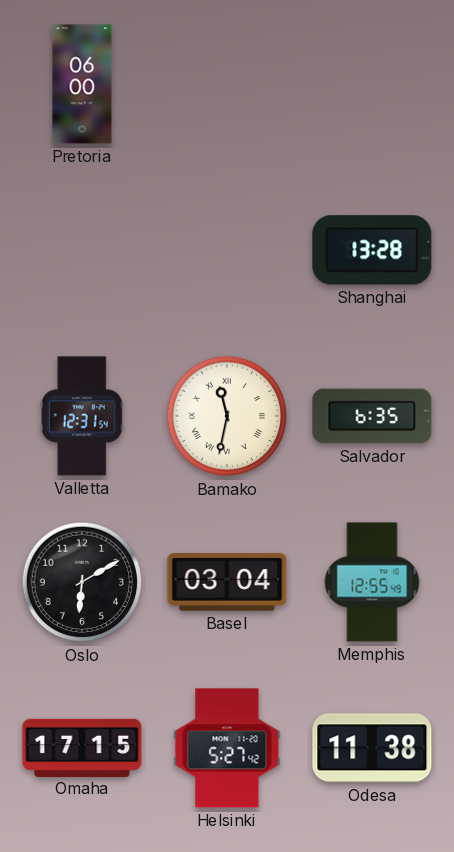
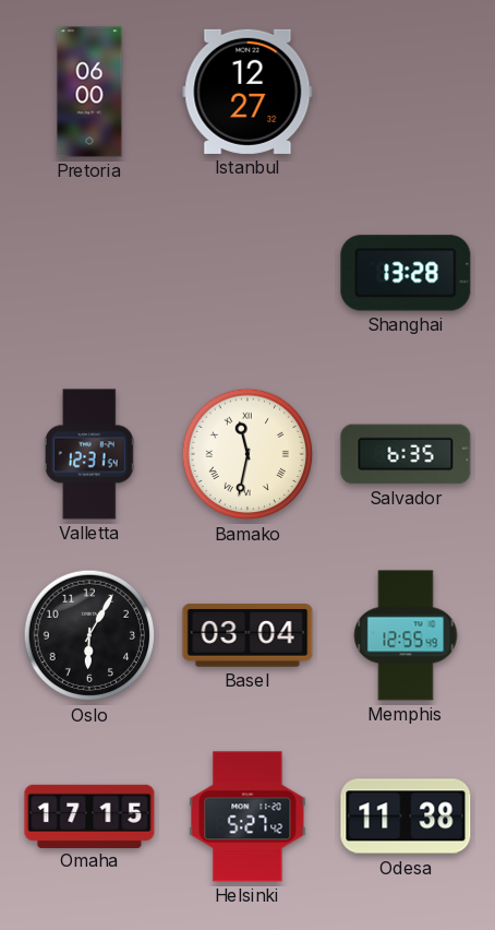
Istanbul: none -> 12:27
Oslo: 6:10 -> 6:05
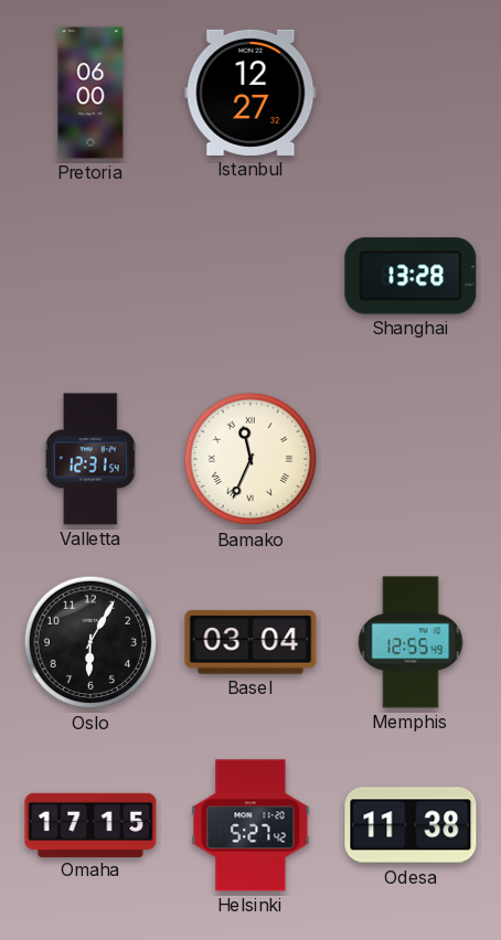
Bamako: 11:32 -> 11:34
Salvador: 6:35 -> none
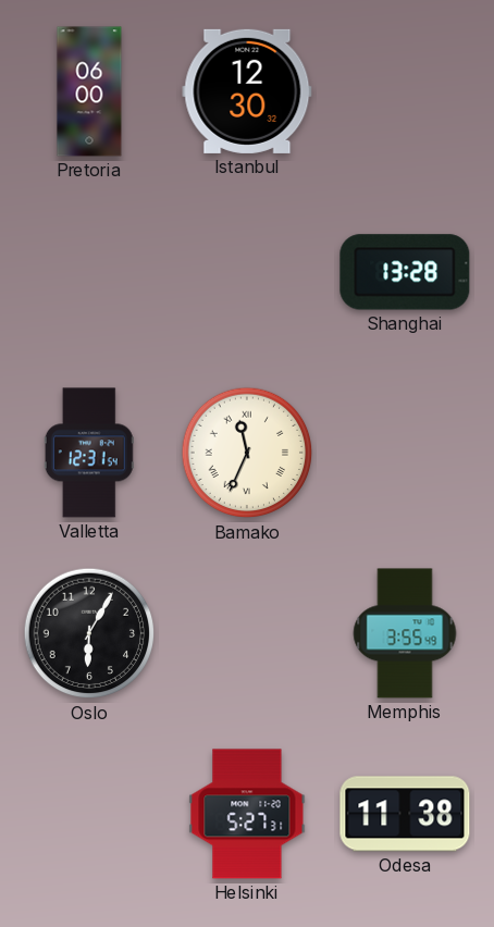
Istanbul: 12:27 -> 12:30
Basel: 03:04 -> none
Memphis: 12:55 -> 3:55
Omaha: 17:15 -> none
Helsinki: 5:27:42 -> 5:27:31
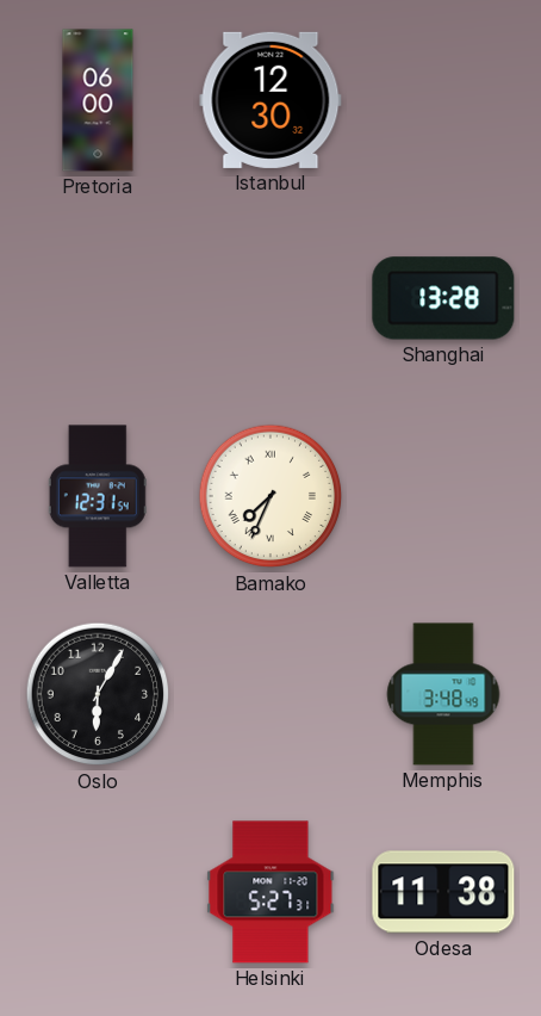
Bamako: 11:34 -> 7:34
Memphis: 3:55 -> 3:48
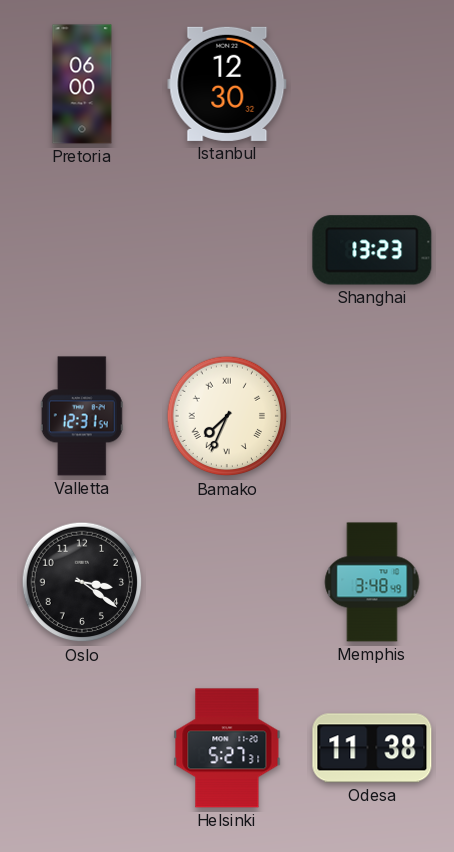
Shanghai: 13:28 -> 13:23
Oslo: 6:05 -> 3:21
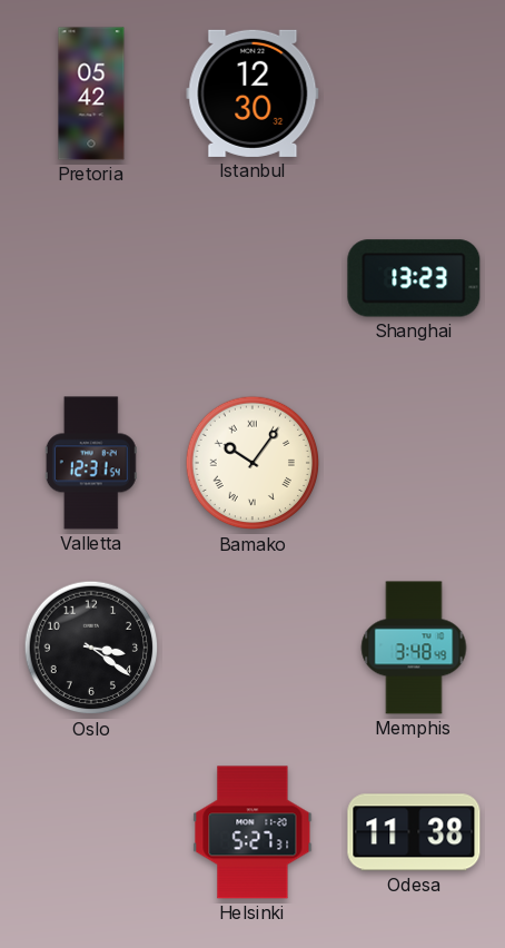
Pretoria: 06:00 -> 05:42
Bamako: 7:34 -> 10:06
